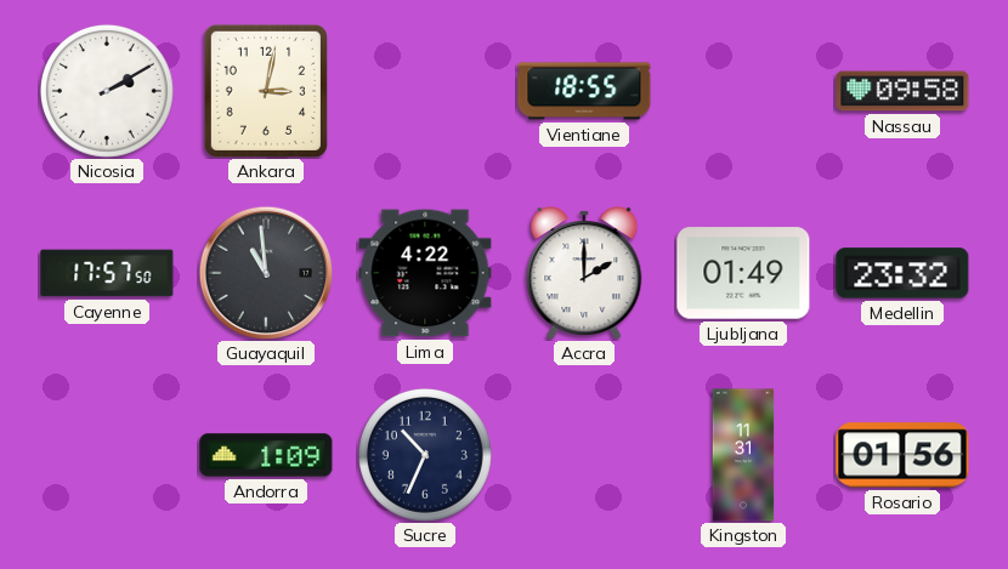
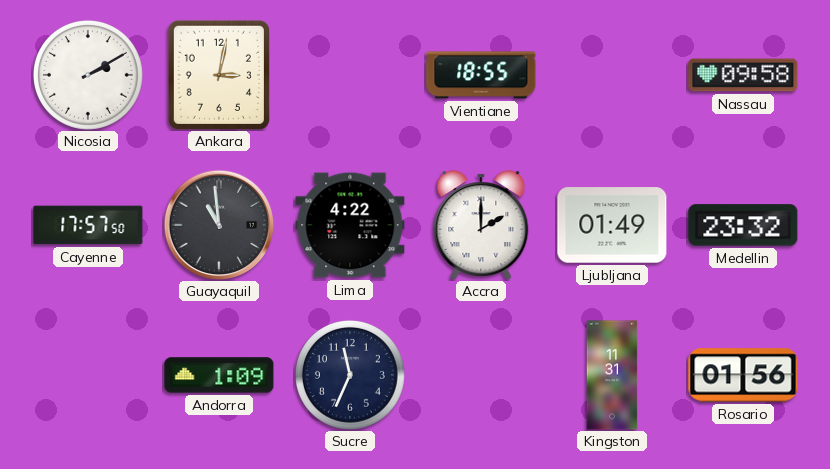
Sucre: 10:34 -> 11:34
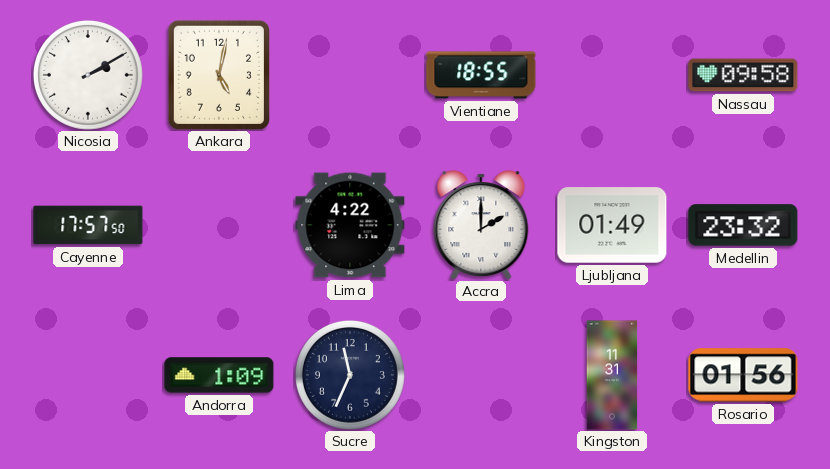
Ankara: 3:02 -> 5:02
Guayaquil: 10:59 -> none
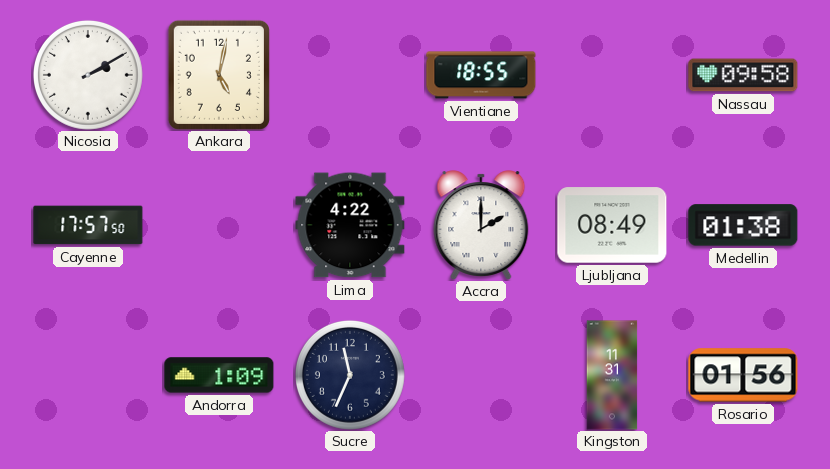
Ljubljana: 01:49 -> 08:49
Medellin: 23:32 -> 01:38
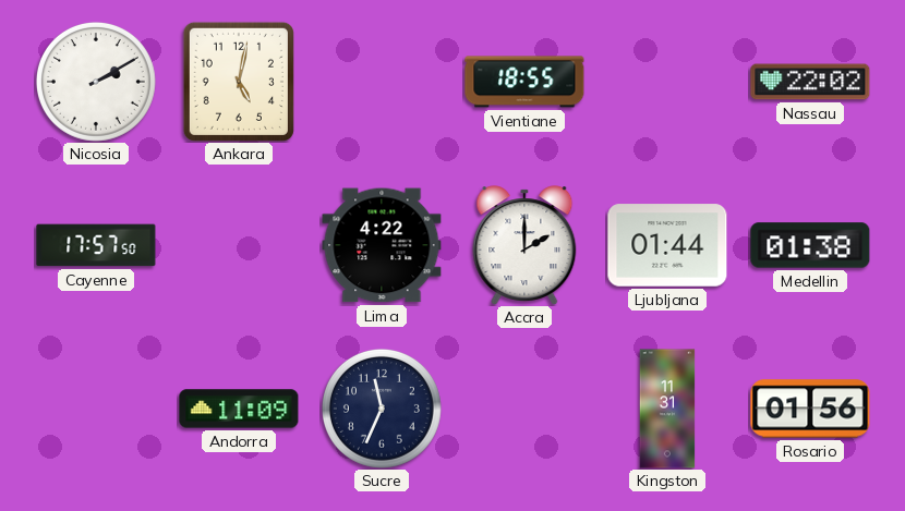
Nassau: 09:58 -> 22:02
Ljubljana: 08:49 -> 01:44
Andorra: 1:09 -> 11:09
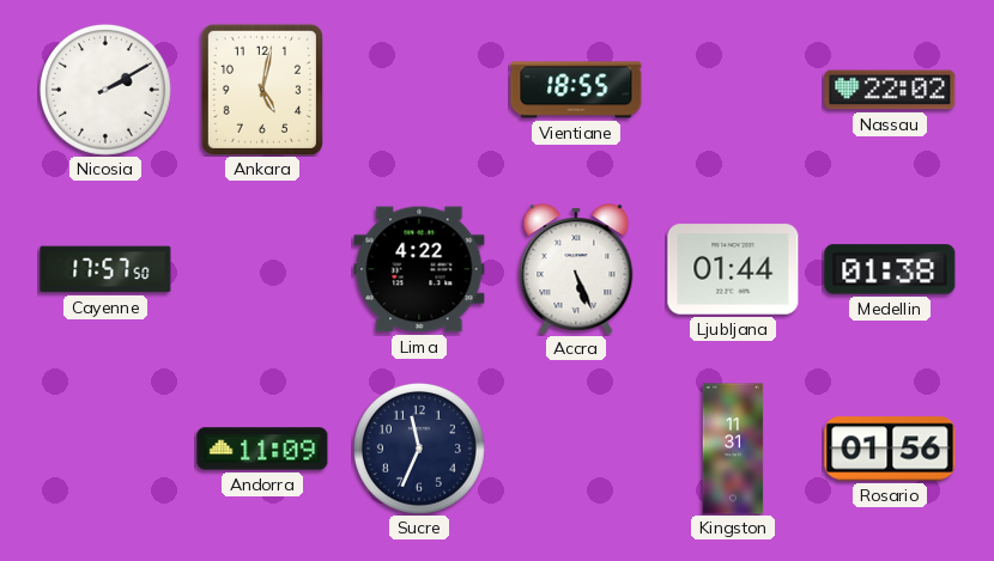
Accra: 2:00 -> 5:26
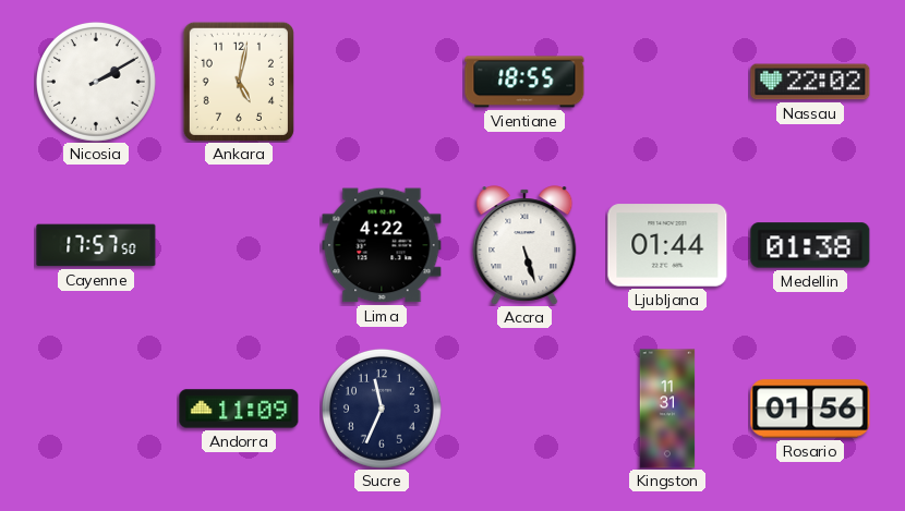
Accra: 5:26 -> 5:27
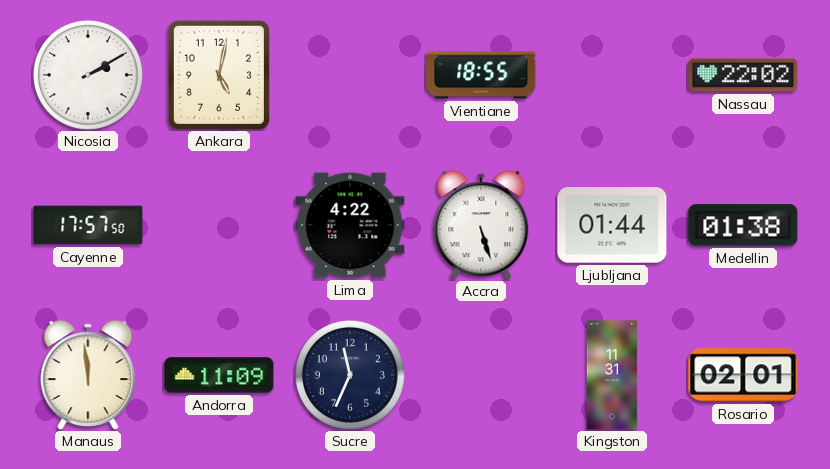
Manaus: none -> 11:59
Rosario: 01:56 -> 02:01
